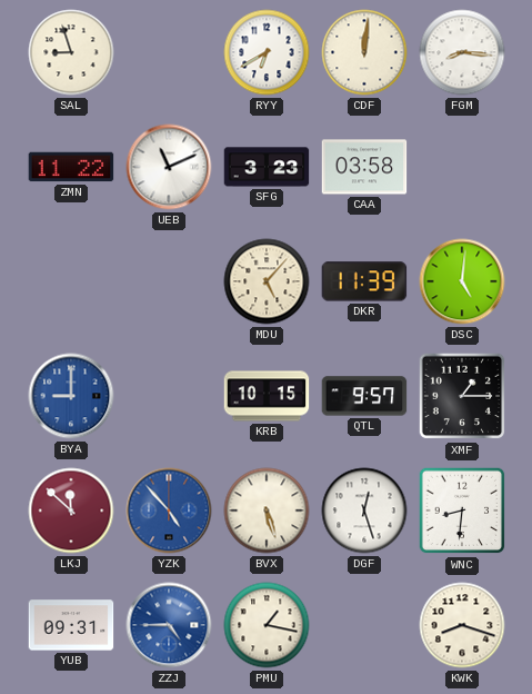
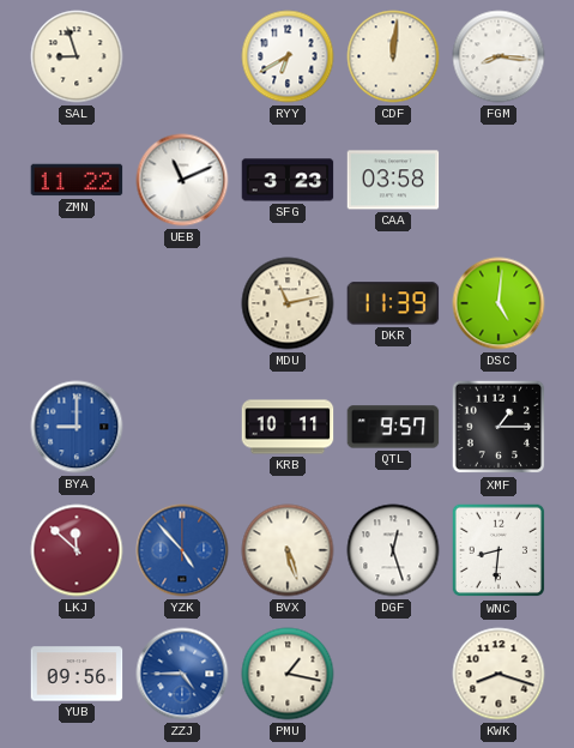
MDU: 5:07 -> 11:13
KRB: 10:15 -> 10:11
YUB: 09:31 -> 09:56
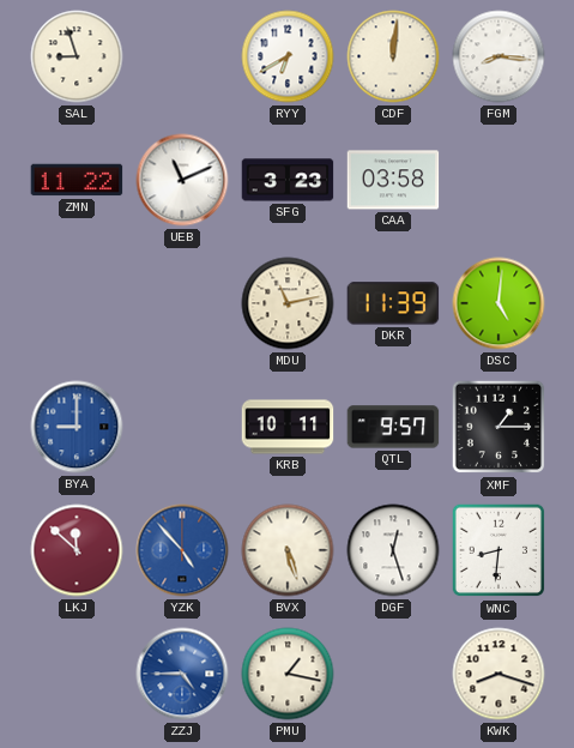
YUB: 09:56 -> none
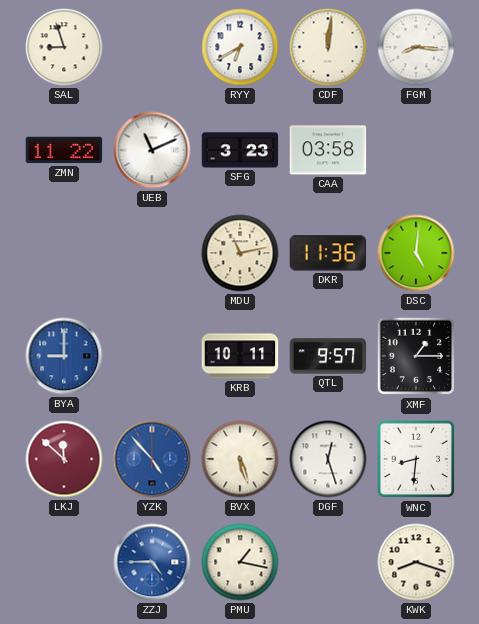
DKR: 11:39 -> 11:36
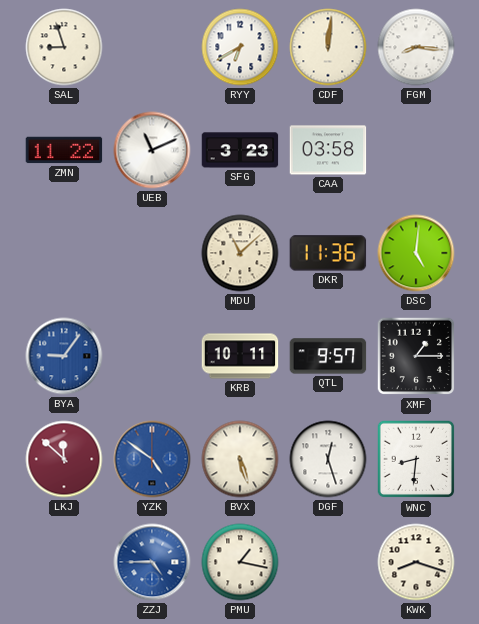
MDU: 11:13 -> 11:08
BYA: 9:00 -> 9:06
YZK: 4:53 -> 4:51
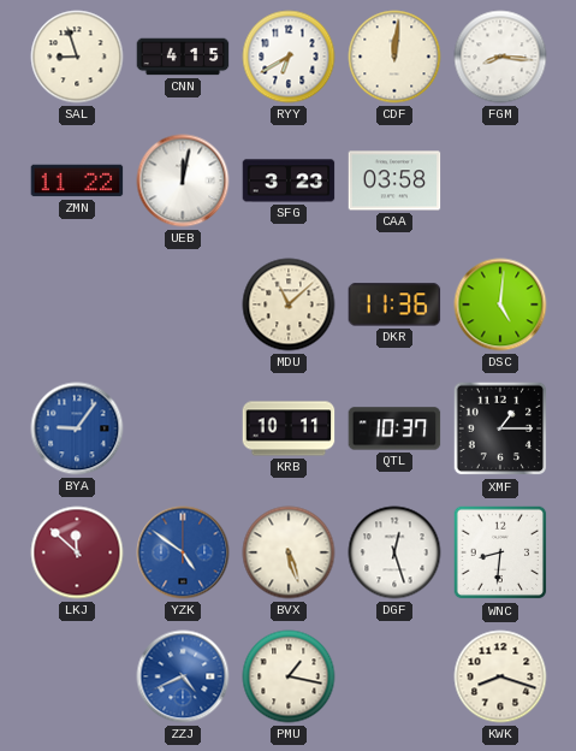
CNN: none -> 4:15
UEB: 11:11 -> 12:02
QTL: 9:57 -> 10:37
ZZJ: 4:45 -> 4:41
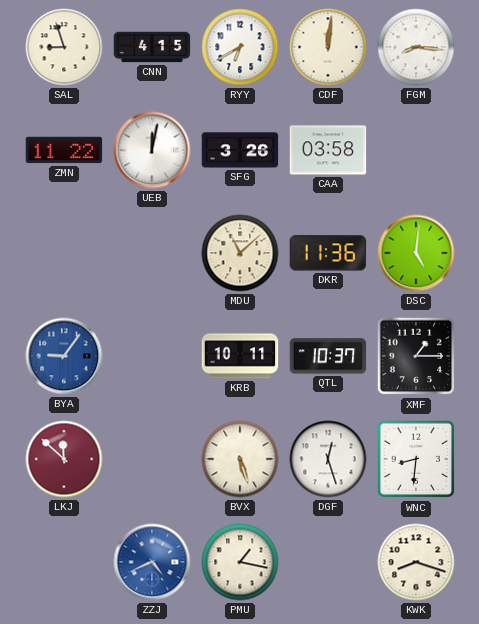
SFG: 3:23 -> 3:26
YZK: 4:51 -> none
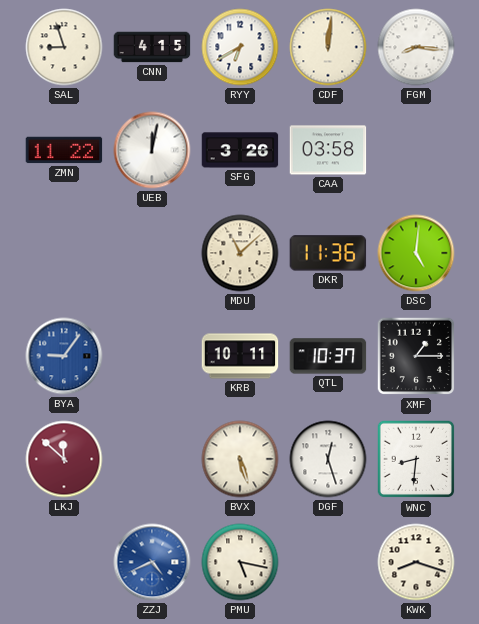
PMU: 1:17 -> 5:17
